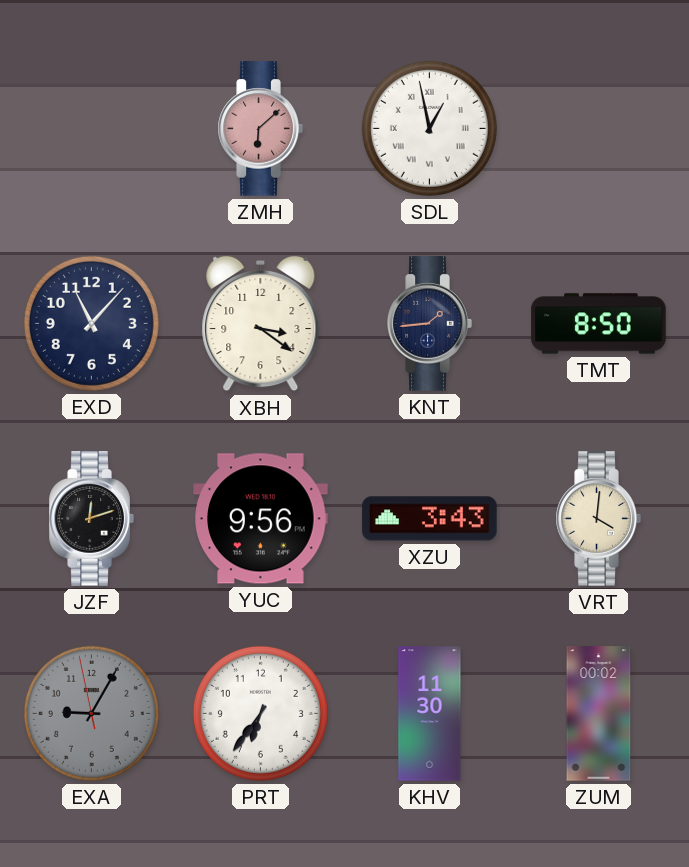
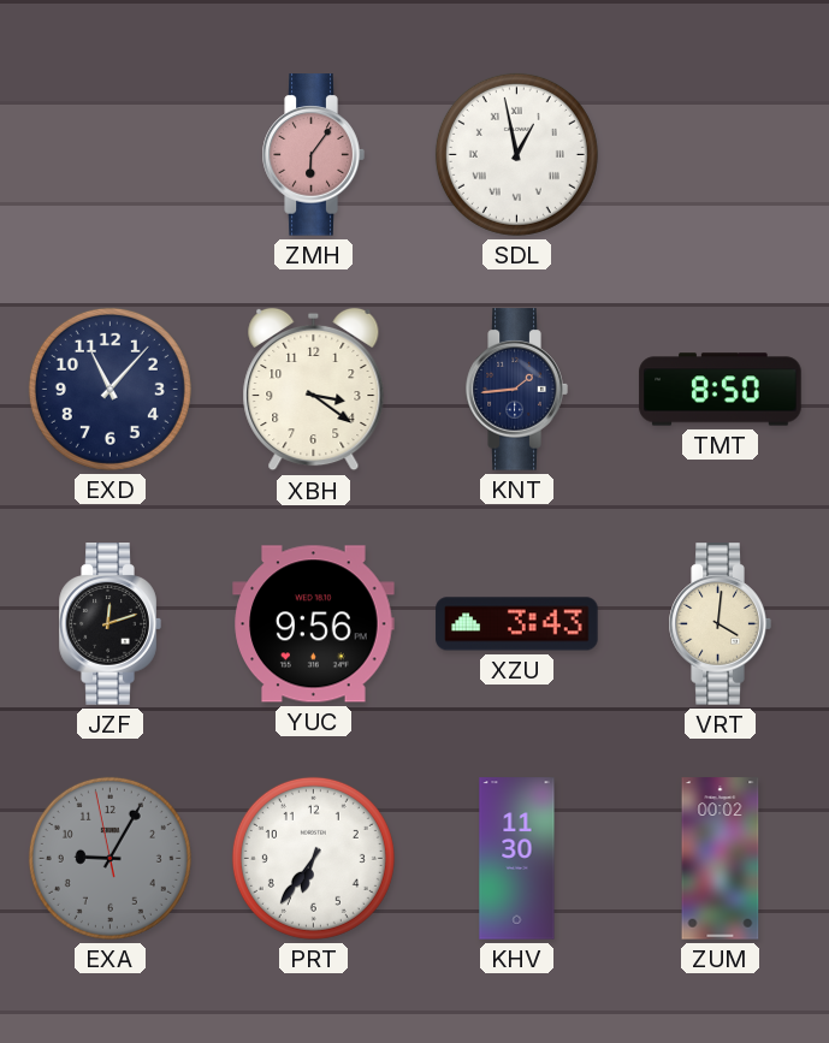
ZMH: 6:08 -> 6:06
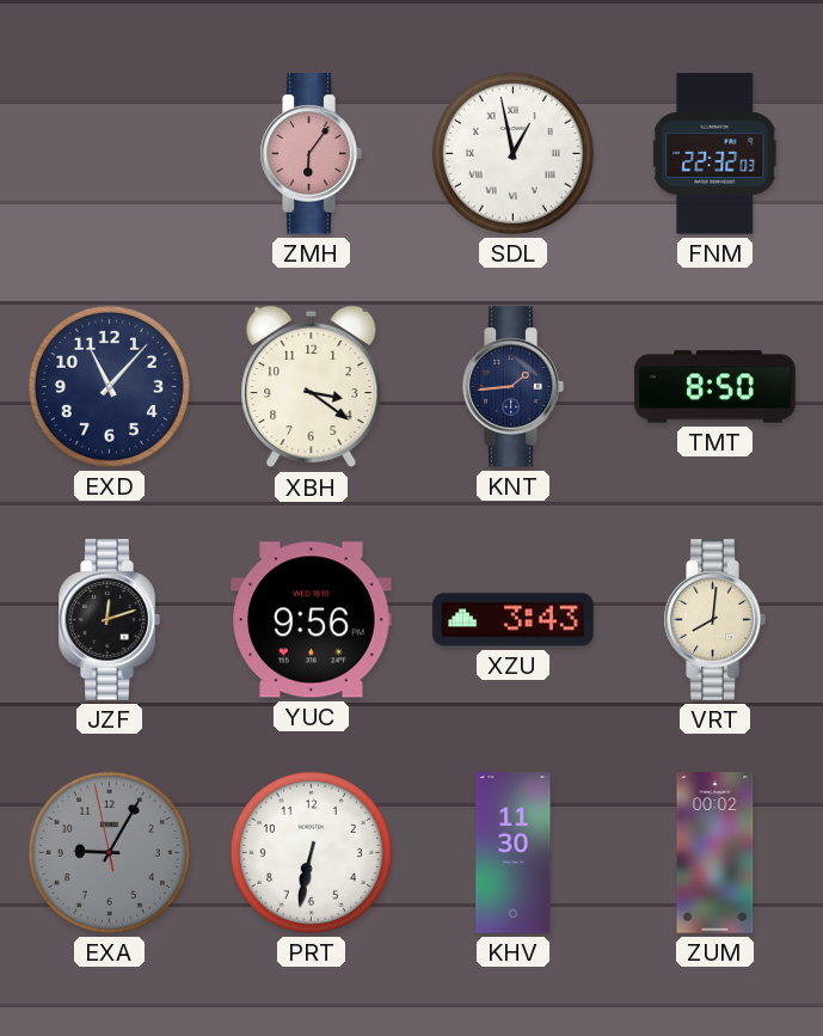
FNM: none -> 22:32
VRT: 4:01 -> 8:01
PRT: 6:36 -> 6:32
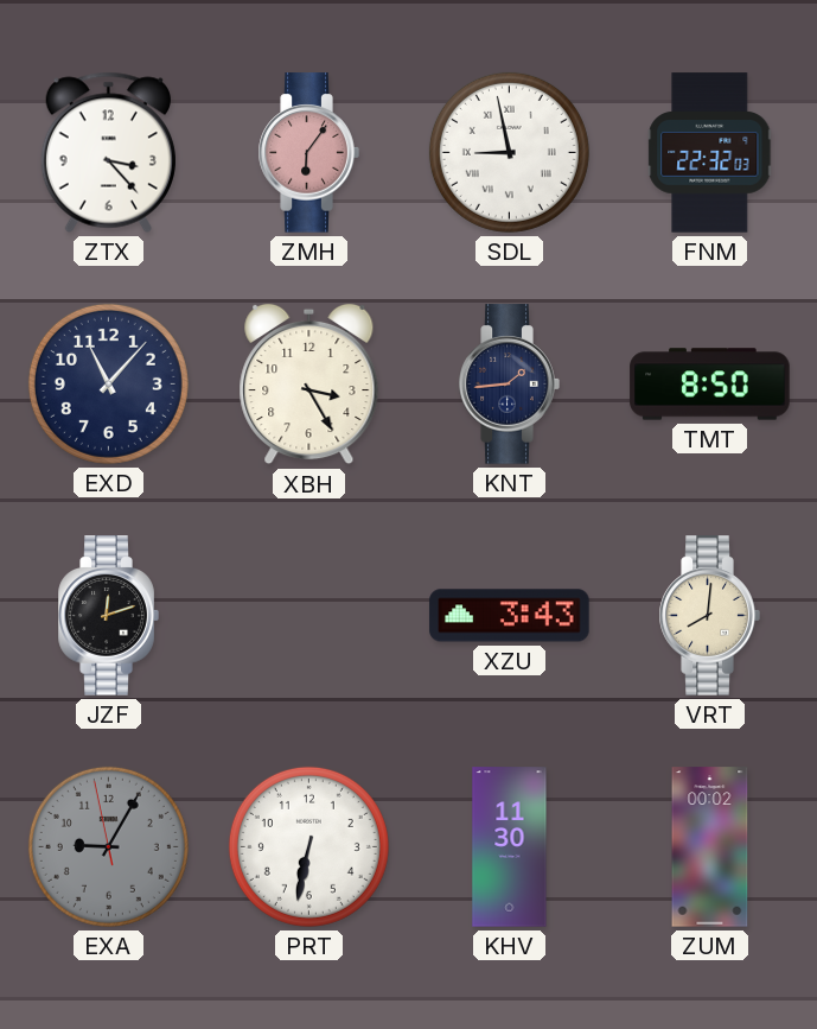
ZTX: none -> 3:23
SDL: 12:58 -> 8:58
XBH: 3:21 -> 3:25
YUC: 9:56 -> none
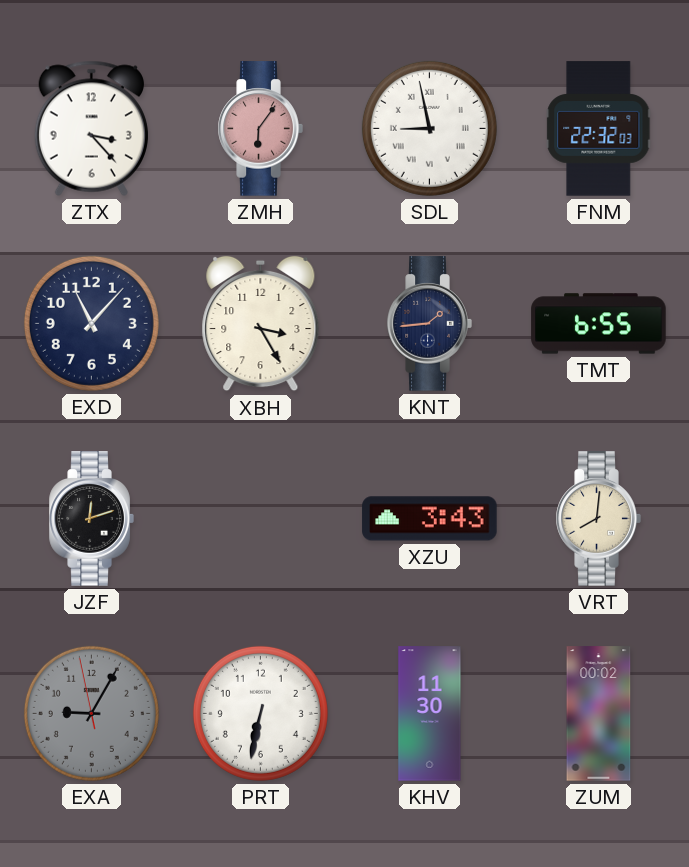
TMT: 8:50 -> 6:55
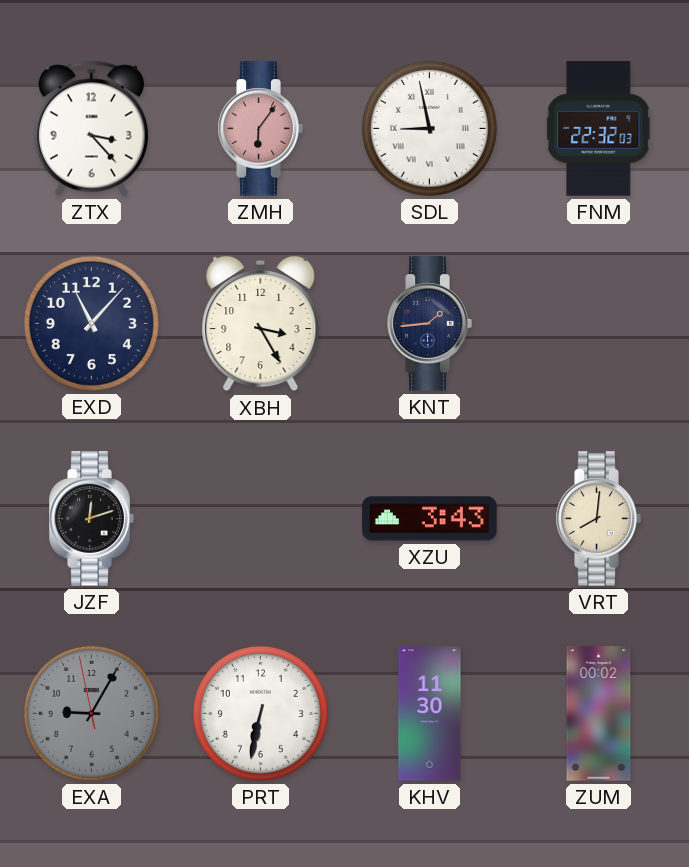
TMT: 6:55 -> none
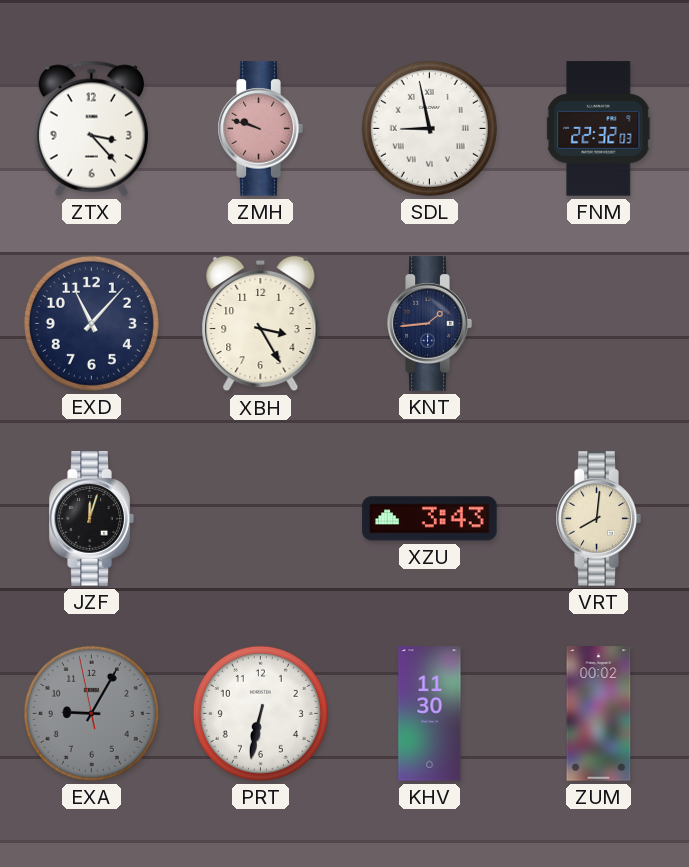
ZMH: 6:06 -> 9:48
JZF: 12:12 -> 12:03
